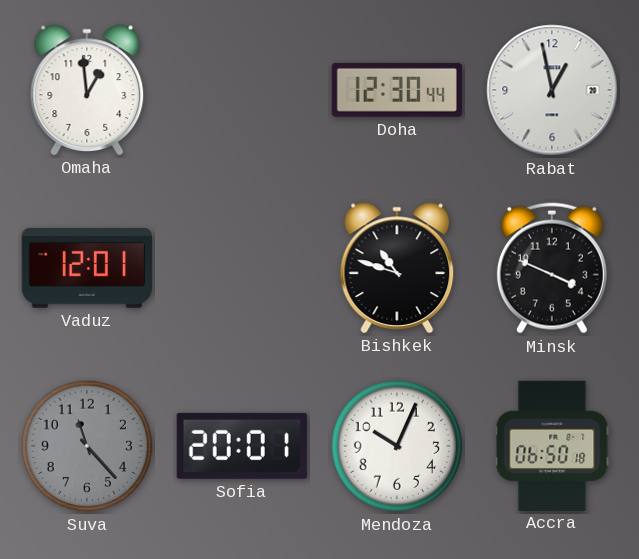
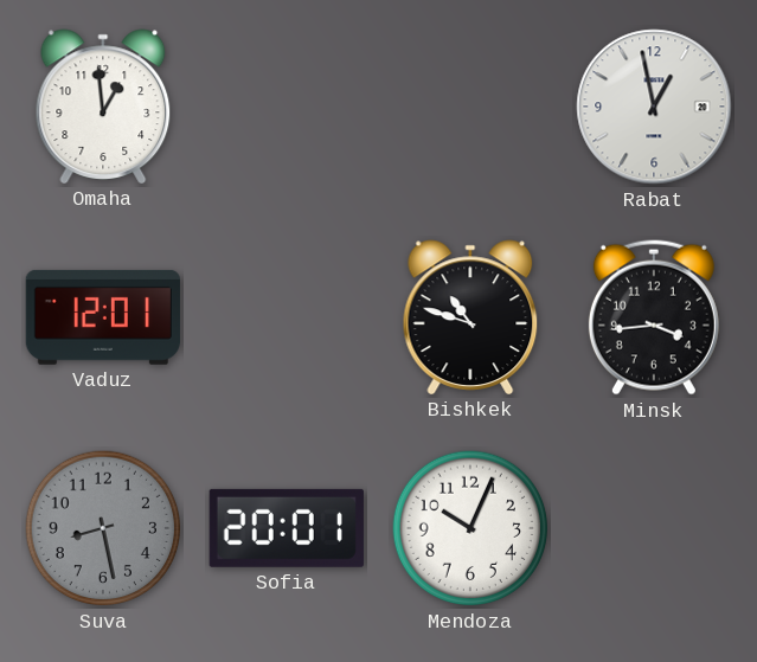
Doha: 12:30 -> none
Minsk: 3:49 -> 3:44
Suva: 11:23 -> 8:28
Accra: 06:50 -> none
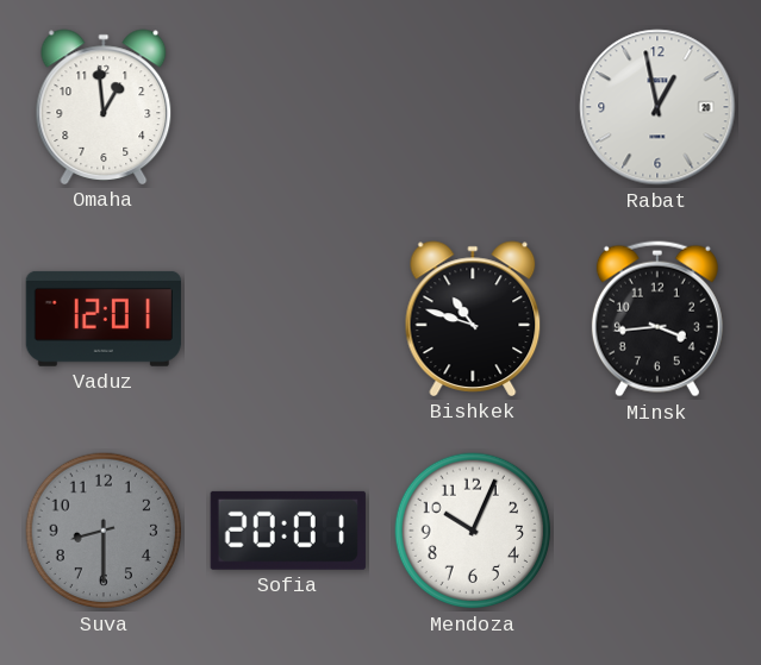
Suva: 8:28 -> 8:30
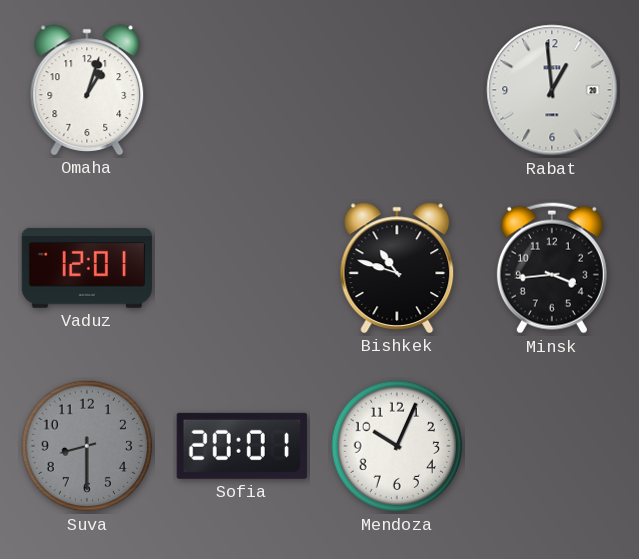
Omaha: 12:59 -> 1:03
Rabat: 12:58 -> 12:59
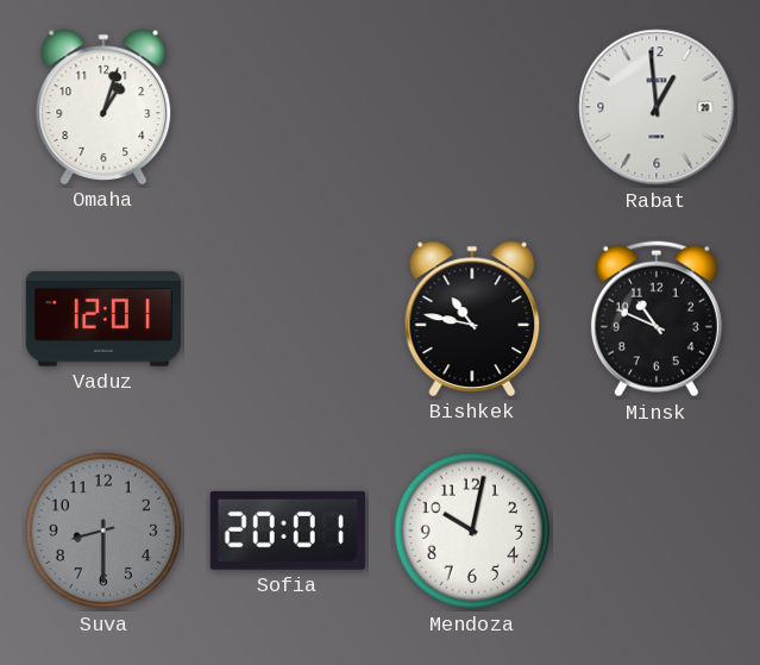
Bishkek: 10:48 -> 10:47
Minsk: 3:44 -> 10:49
Mendoza: 10:04 -> 10:02
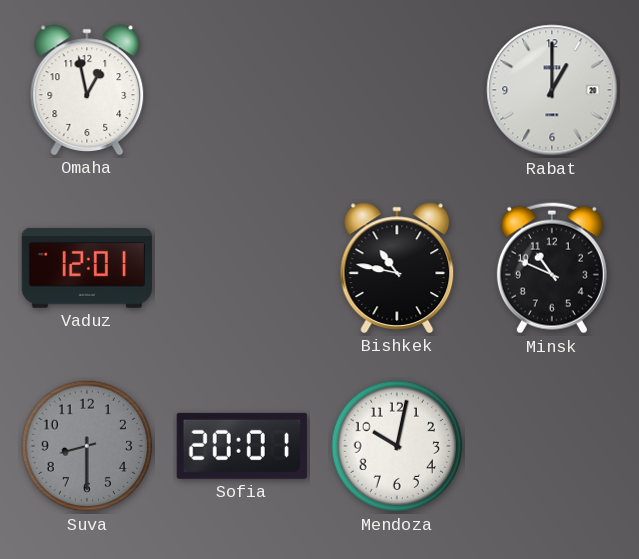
Omaha: 1:03 -> 12:58
Rabat: 12:59 -> 1:00
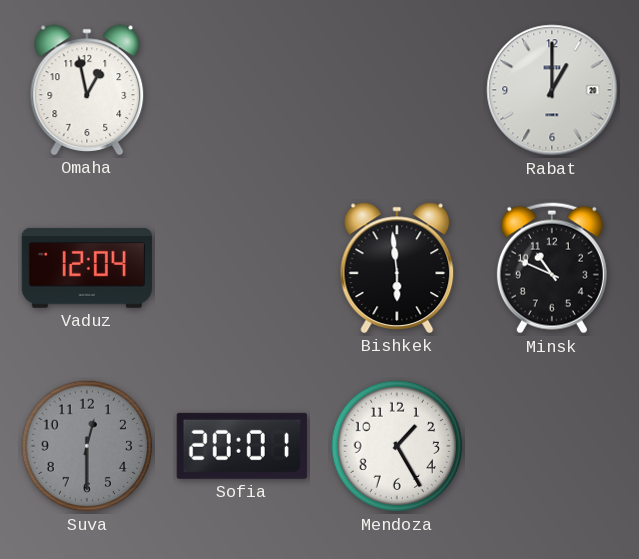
Vaduz: 12:01 -> 12:04
Bishkek: 10:47 -> 5:59
Suva: 8:30 -> 12:30
Mendoza: 10:02 -> 1:25
